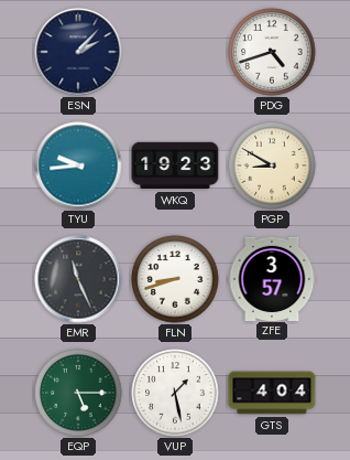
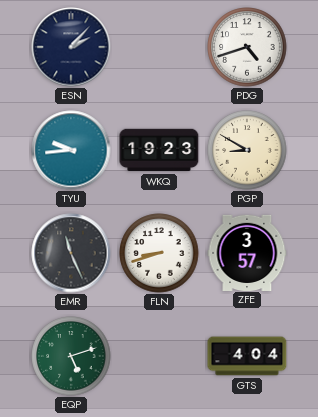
EQP: 5:15 -> 5:12
VUP: 1:28 -> none
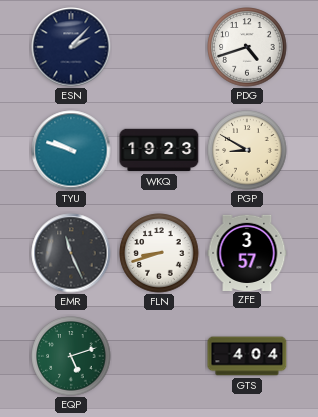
TYU: 9:44 -> 9:48
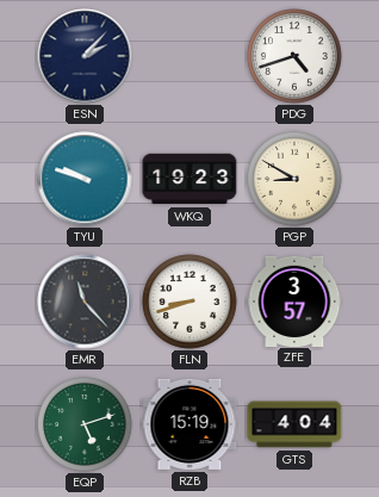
EMR: 11:26 -> 11:23
RZB: none -> 15:19
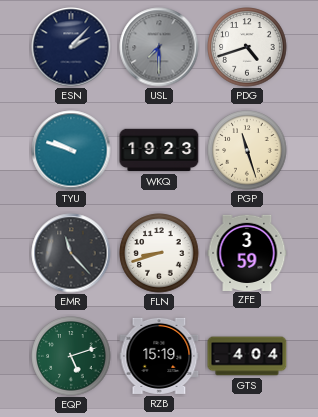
USL: none -> 7:30
PGP: 8:50 -> 11:27
ZFE: 3:57 -> 3:59
